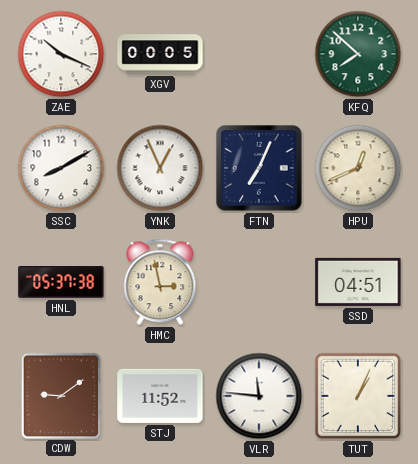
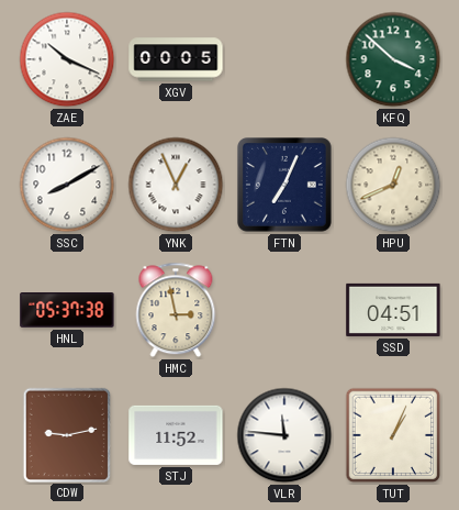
KFQ: 7:52 -> 3:52
CDW: 9:09 -> 9:13
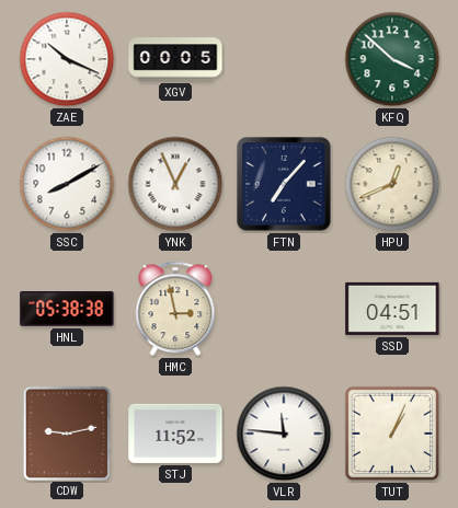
FTN: 7:04 -> 7:07
HNL: 05:37 -> 05:38
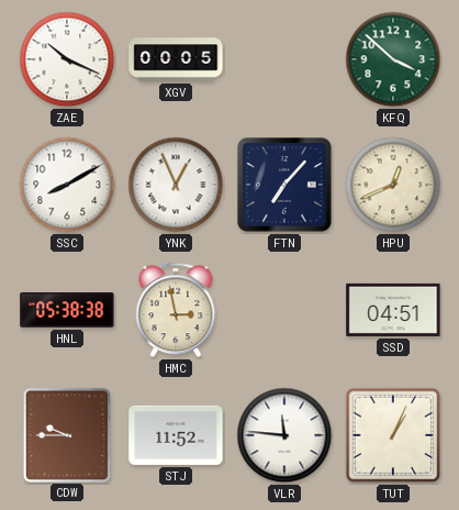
CDW: 9:13 -> 9:45
